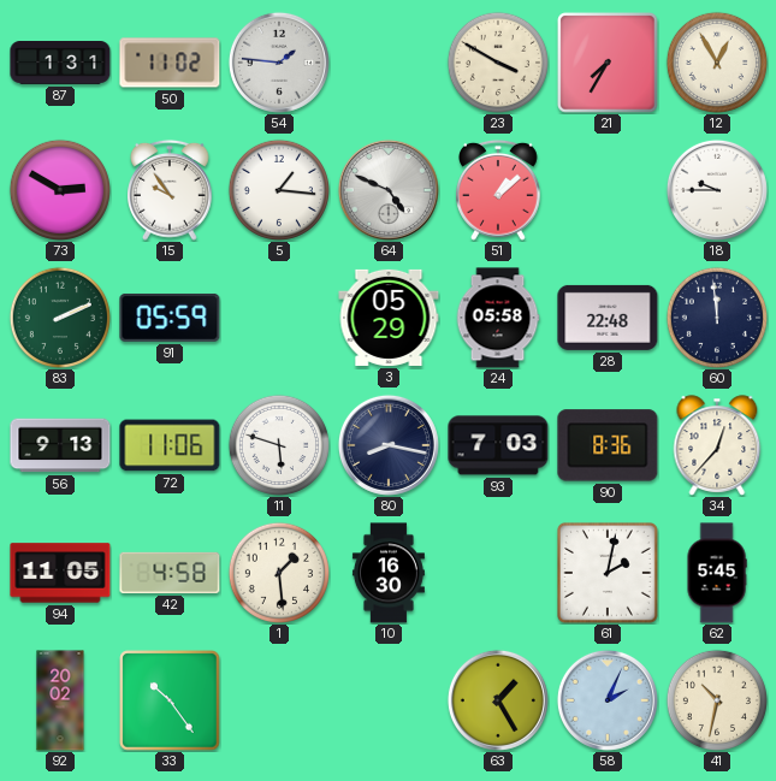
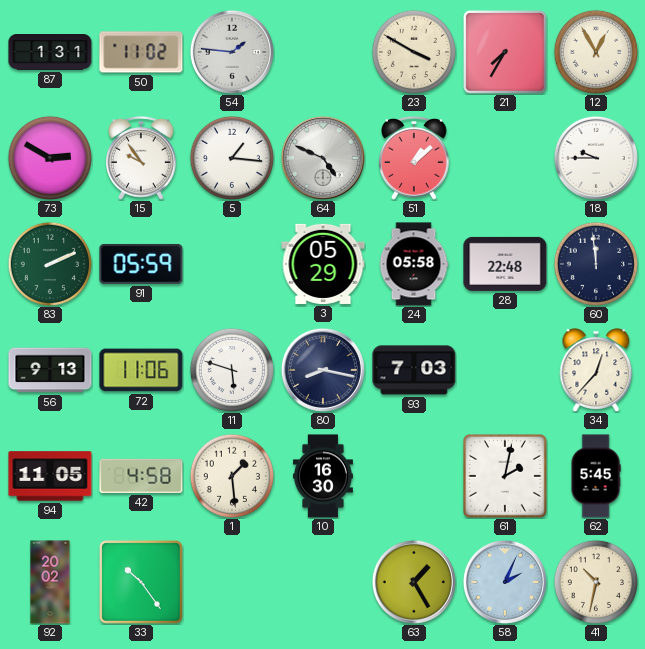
90: 8:36 -> none
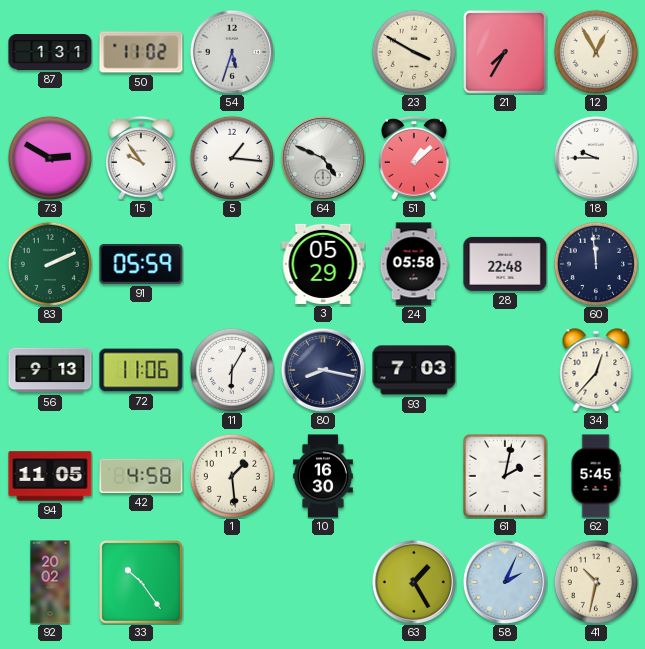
54: 1:46 -> 5:33
11: 5:48 -> 6:05
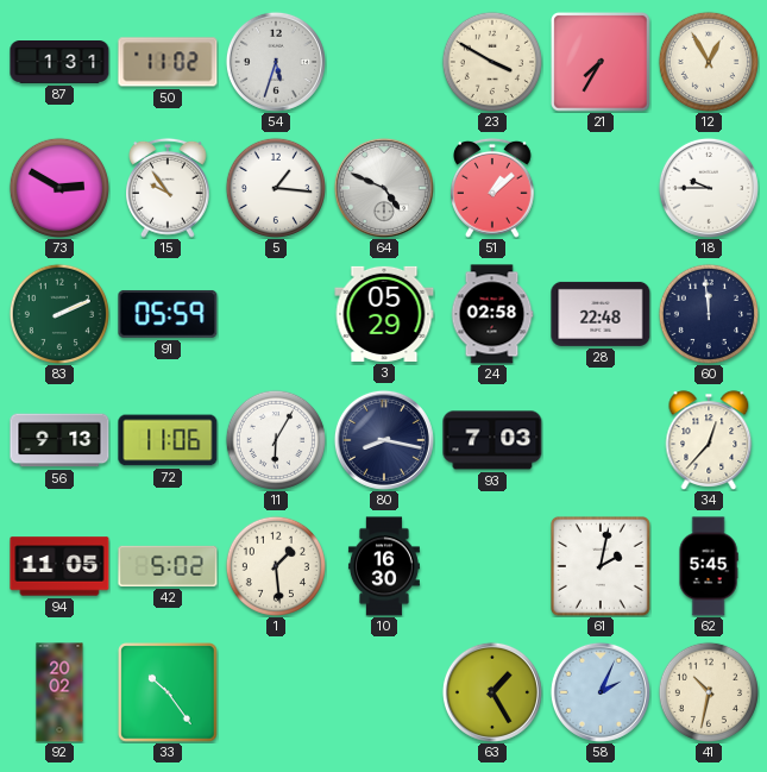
24: 05:58 -> 02:58
42: 4:58 -> 5:02
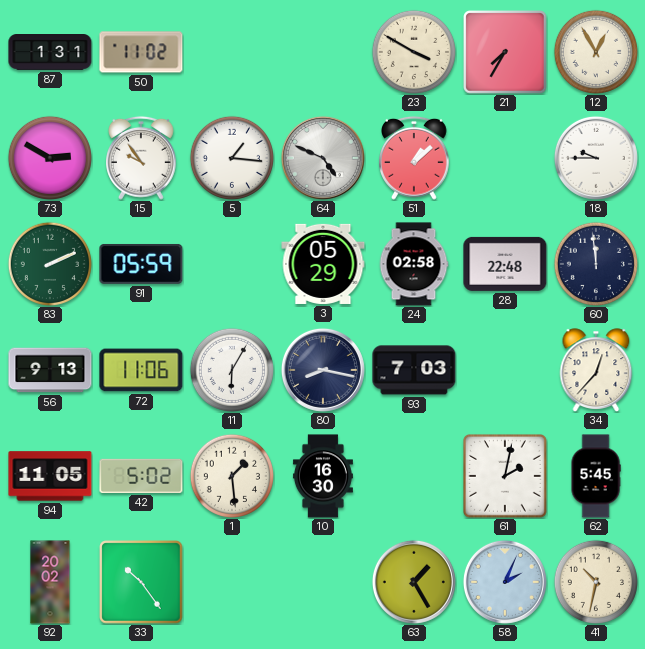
54: 5:33 -> none
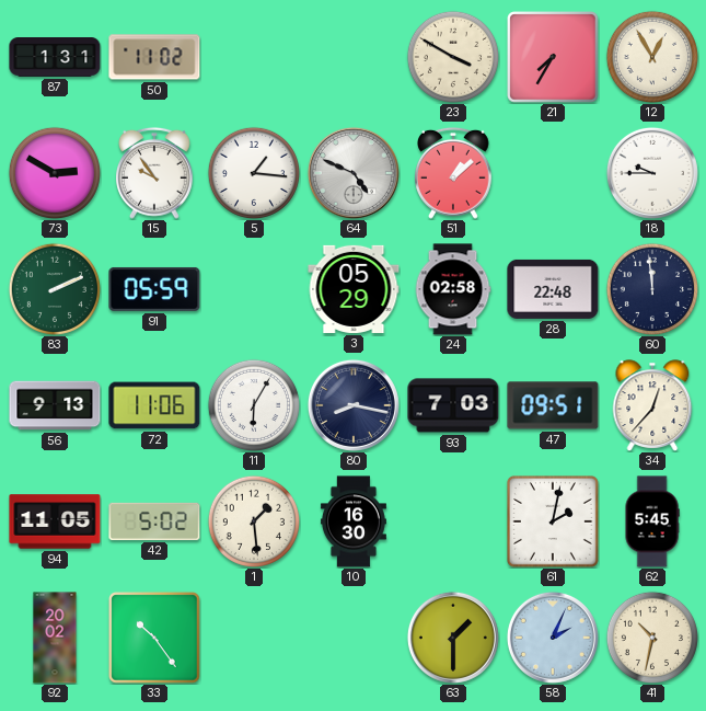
47: none -> 09:51
63: 1:25 -> 1:30
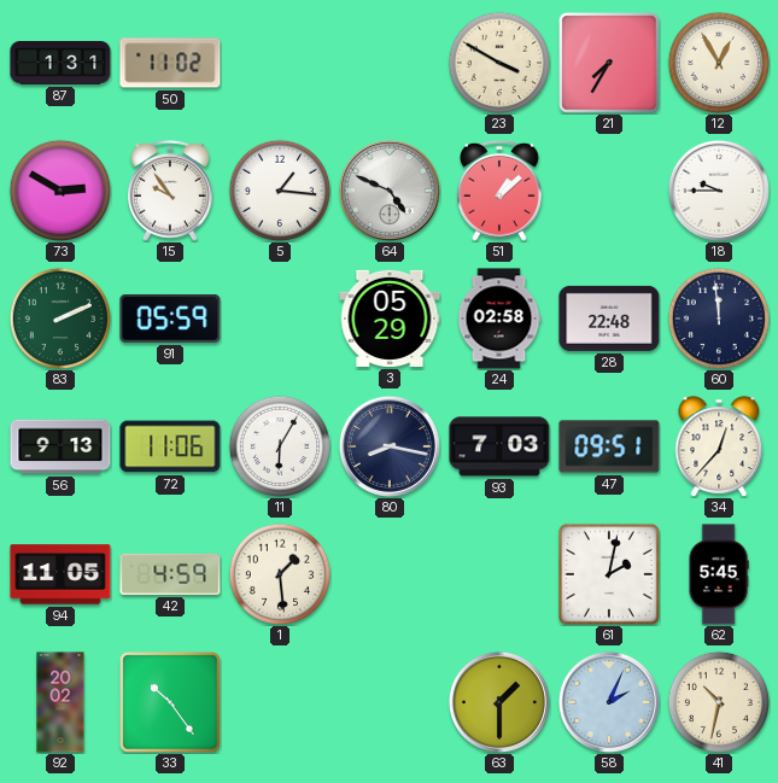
42: 5:02 -> 4:59
10: 16:30 -> none
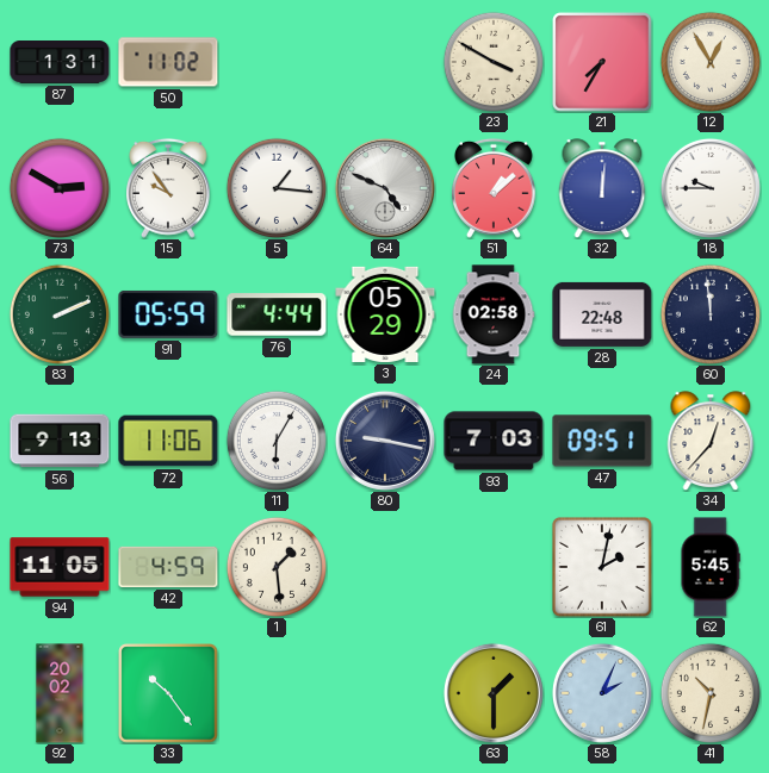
32: none -> 12:01
76: none -> 4:44
80: 8:17 -> 9:17
